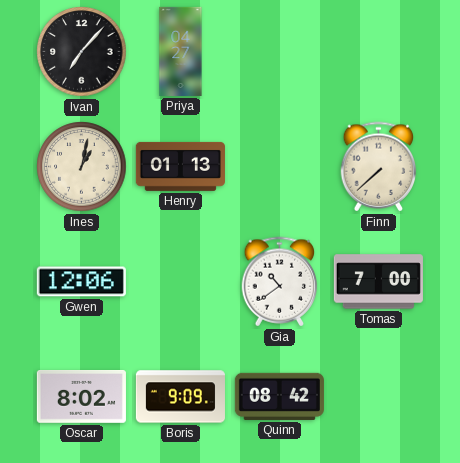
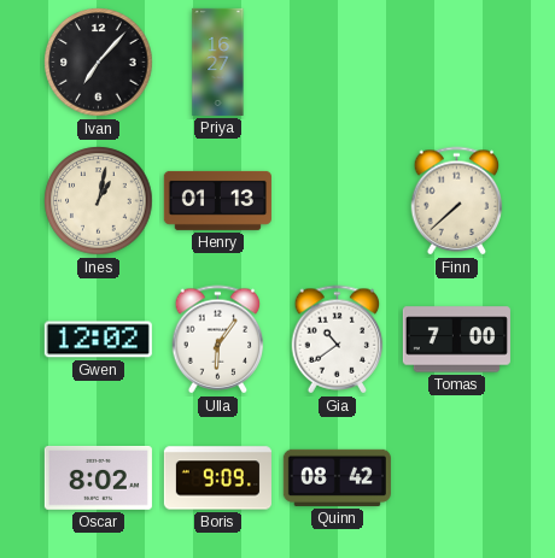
Priya: 04:27 -> 16:27
Gwen: 12:06 -> 12:02
Ulla: none -> 6:06
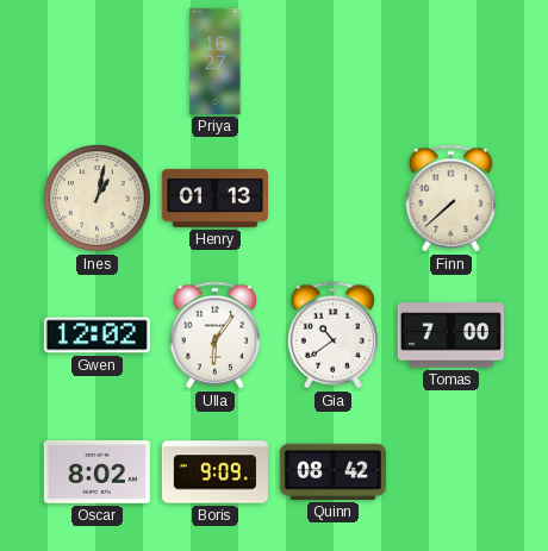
Ivan: 7:07 -> none
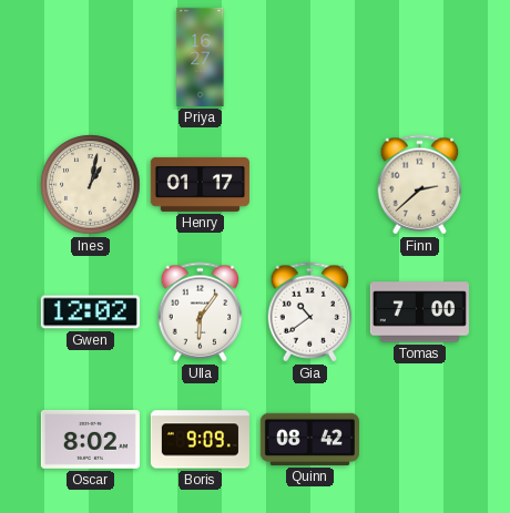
Henry: 01:13 -> 01:17
Finn: 7:38 -> 2:38
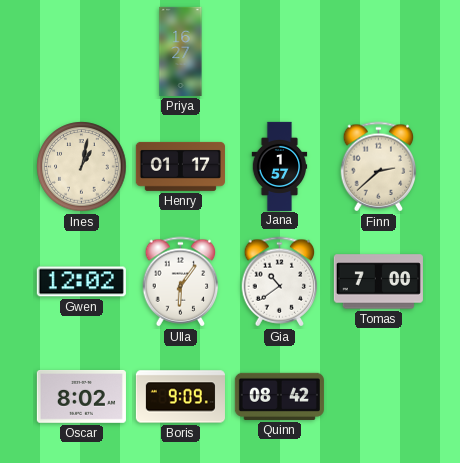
Jana: none -> 1:57
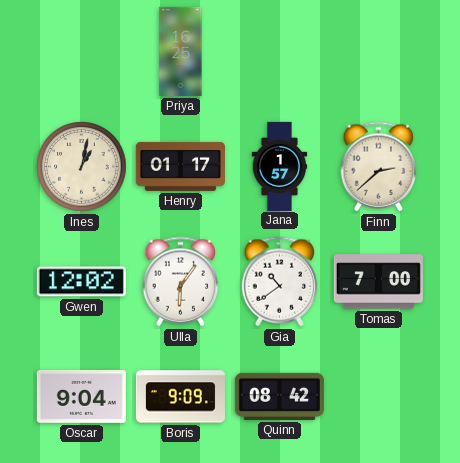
Priya: 16:27 -> 16:25
Oscar: 8:02 -> 9:04
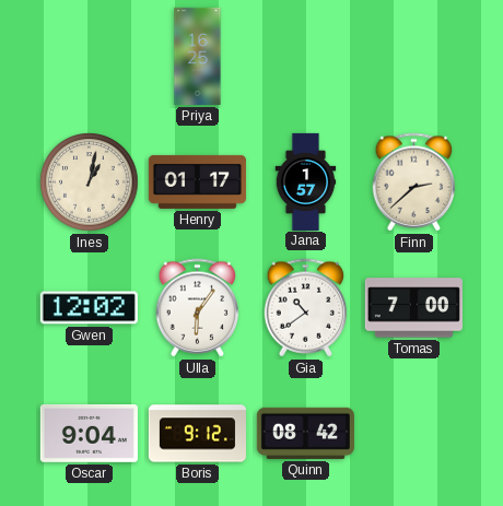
Boris: 9:09 -> 9:12
